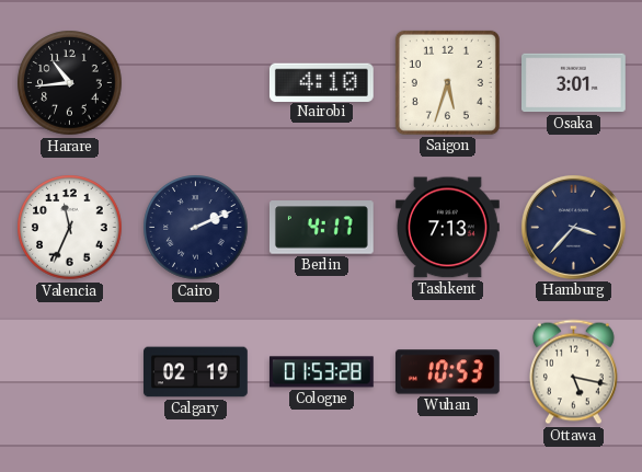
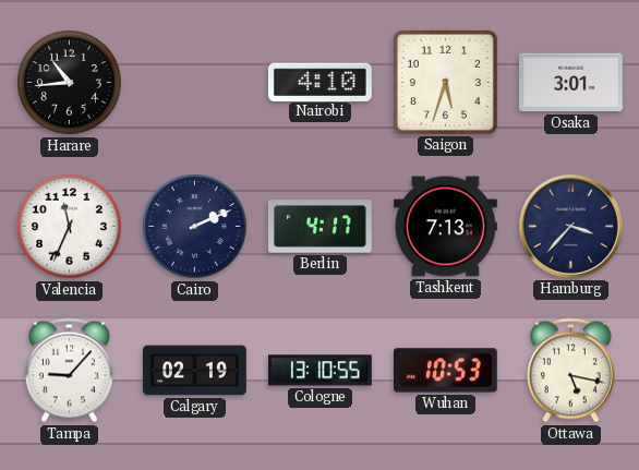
Tampa: none -> 9:07
Cologne: 01:53 -> 13:10
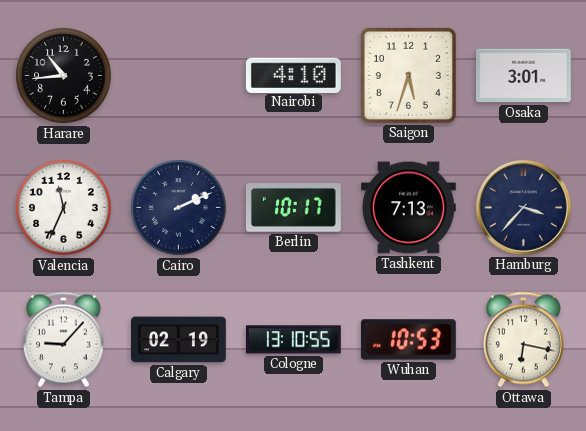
Berlin: 4:17 -> 10:17
Ottawa: 5:17 -> 6:17
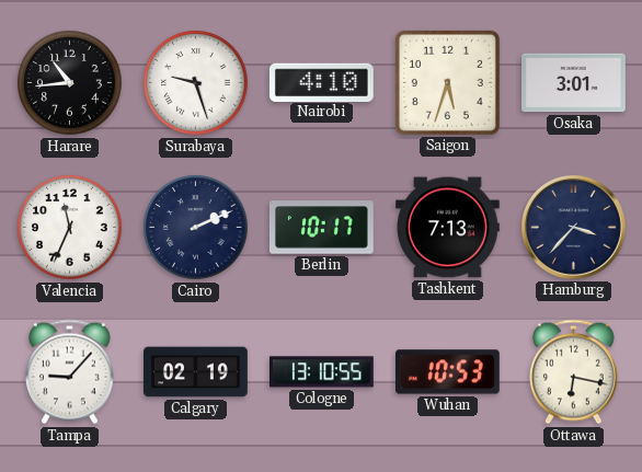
Surabaya: none -> 9:27
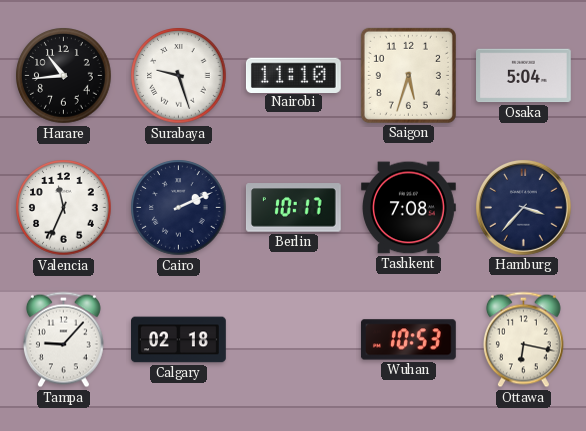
Nairobi: 4:10 -> 11:10
Osaka: 3:01 -> 5:04
Tashkent: 7:13 -> 7:08
Calgary: 02:19 -> 02:18
Cologne: 13:10 -> none
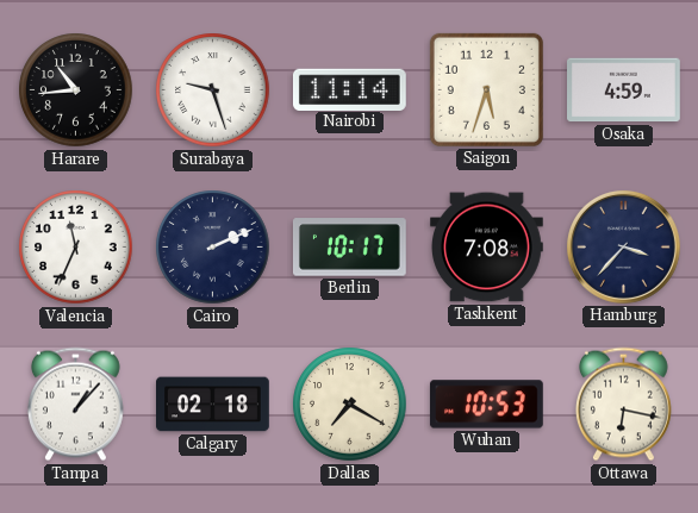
Nairobi: 11:10 -> 11:14
Osaka: 5:04 -> 4:59
Tampa: 9:07 -> 1:07
Dallas: none -> 7:20
